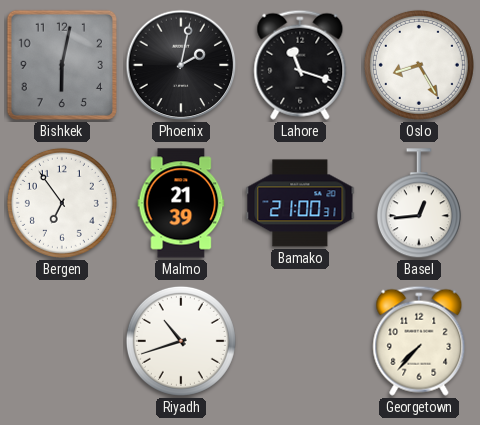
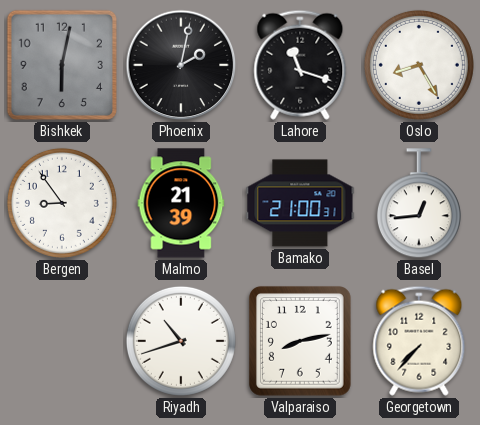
Bergen: 6:54 -> 8:54
Valparaiso: none -> 8:13
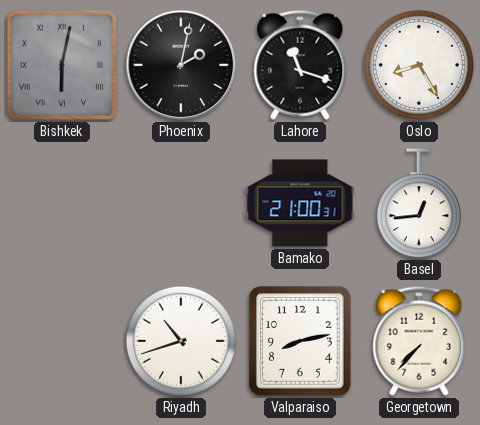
Bishkek numerals: Arabic -> Roman
Bergen: 8:54 -> none
Malmo: 21:39 -> none
